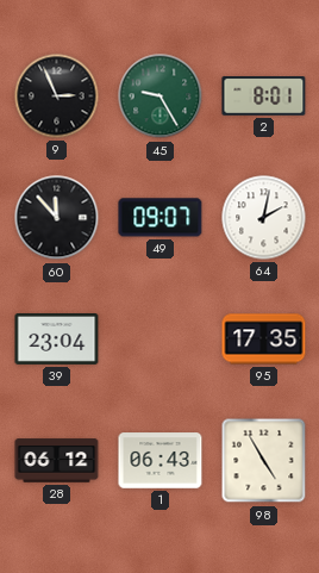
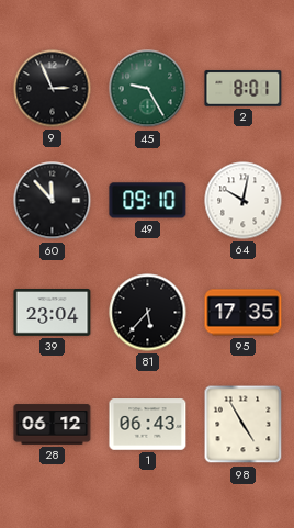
49: 09:07 -> 09:10
64: 2:02 -> 10:02
81: none -> 5:37
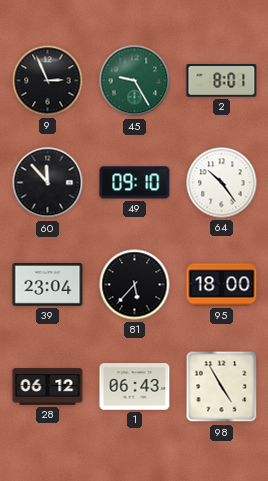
64: 10:02 -> 10:24
95: 17:35 -> 18:00
